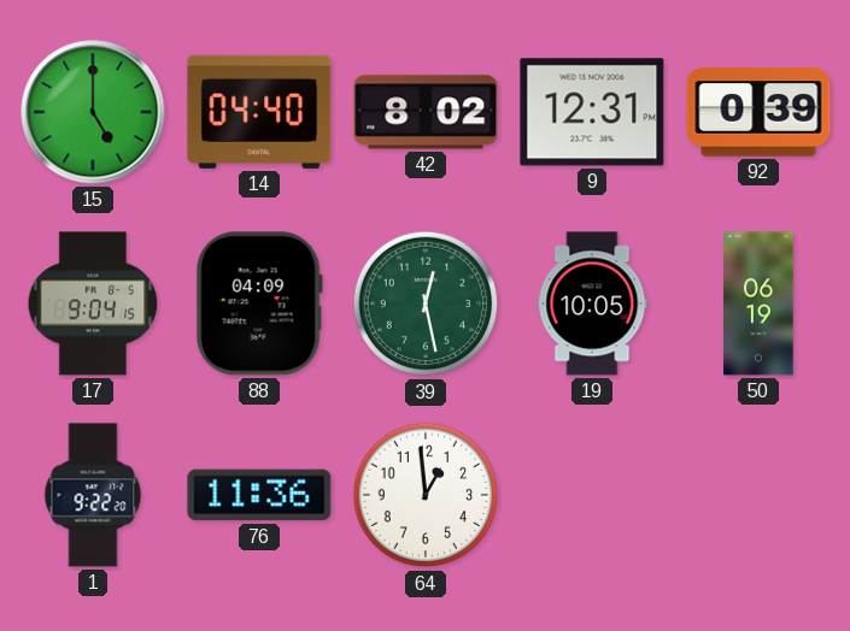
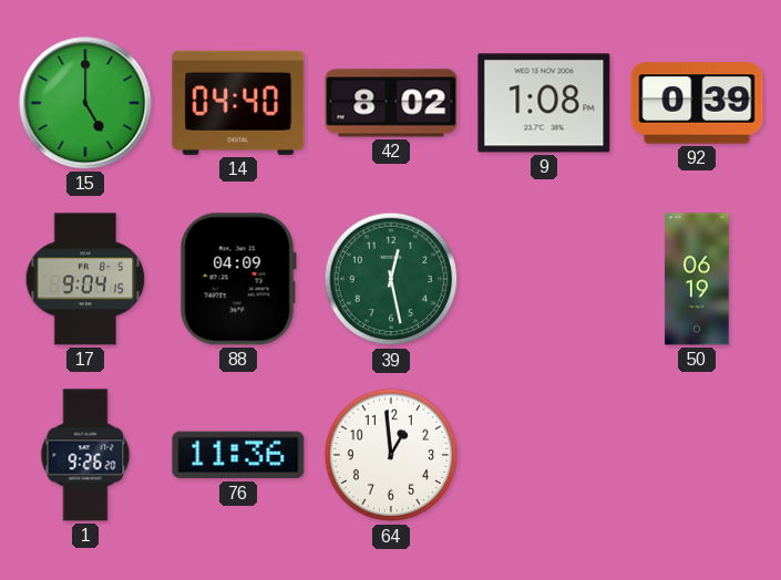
9: 12:31 -> 1:08
19: 10:05 -> none
1: 9:22 -> 9:26
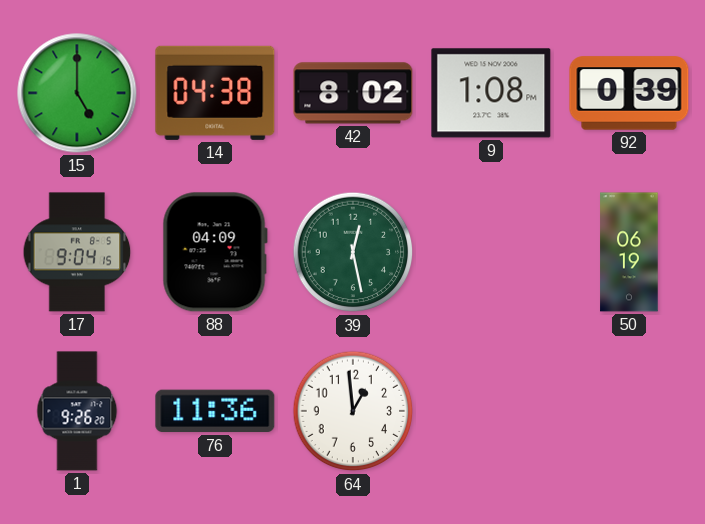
14: 04:40 -> 04:38
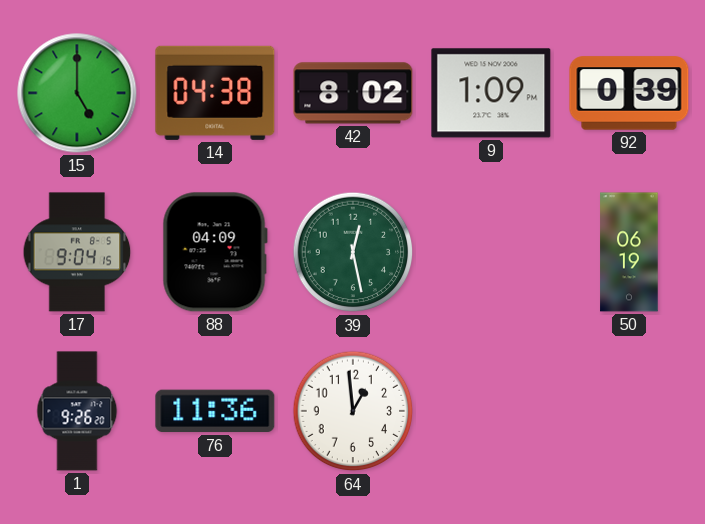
9: 1:08 -> 1:09
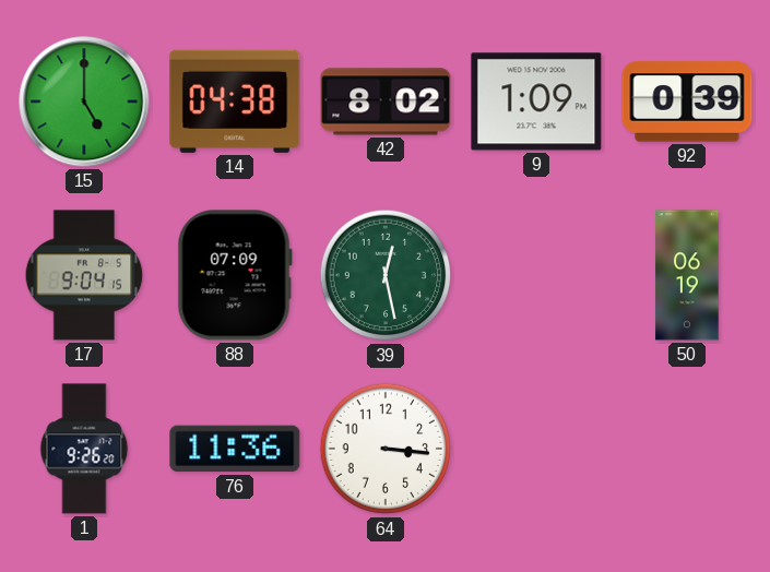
88: 04:09 -> 07:09
64: 12:59 -> 3:16
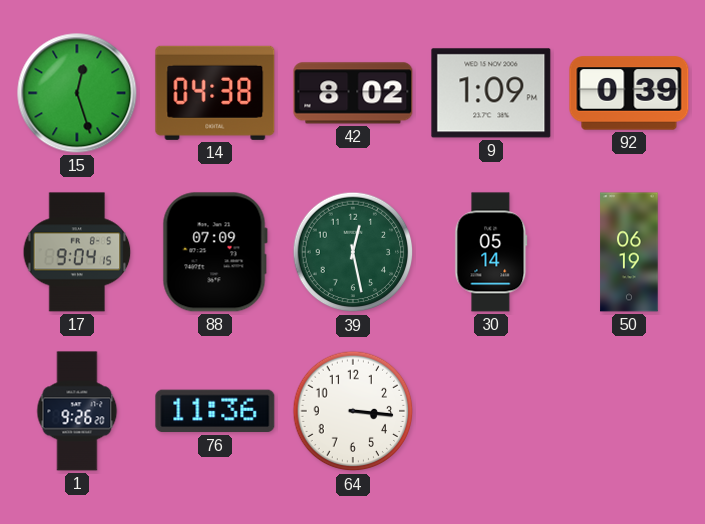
15: 5:00 -> 12:27
30: none -> 05:14
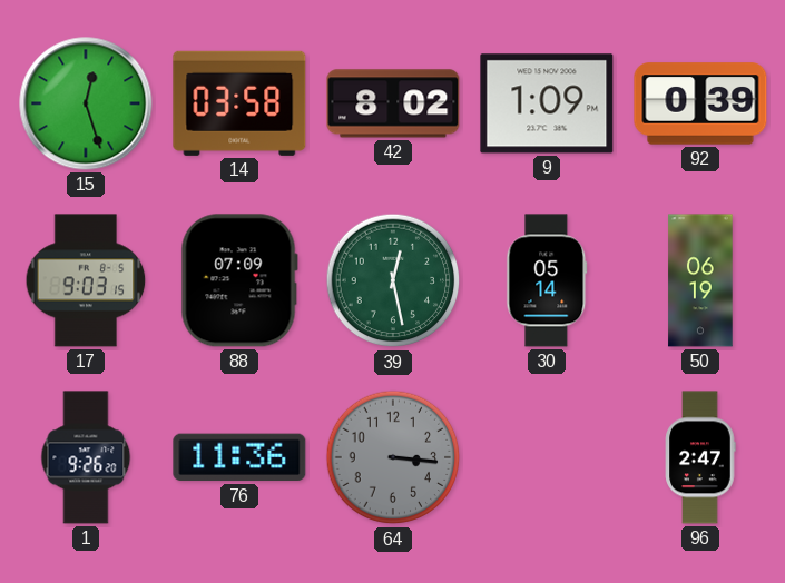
14: 04:38 -> 03:58
17: 9:04 -> 9:03
64 dial: white -> grey
96: none -> 2:47
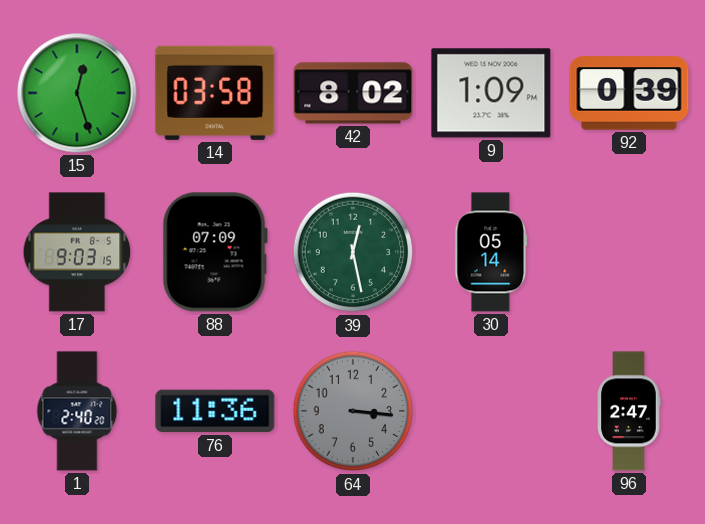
50: 06:19 -> none
1: 9:26 -> 2:40
